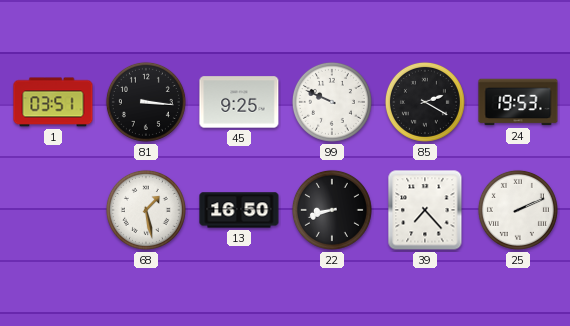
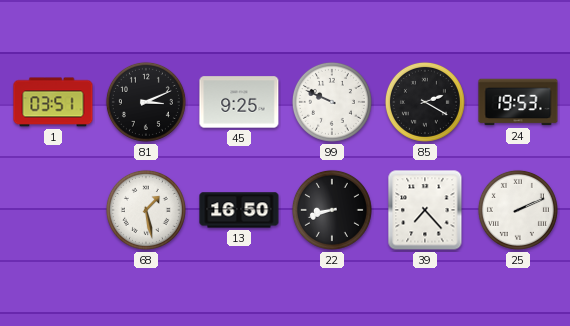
81: 3:16 -> 3:11
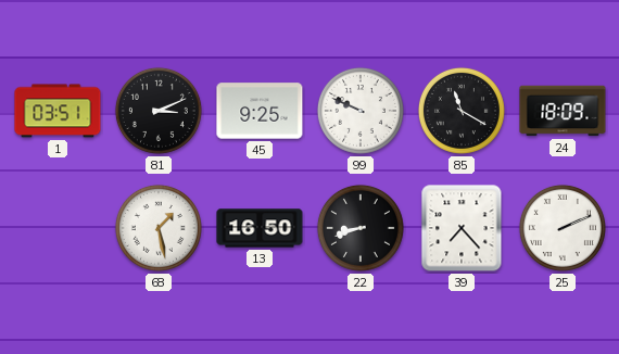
85: 2:20 -> 11:20
24: 19:53 -> 18:09
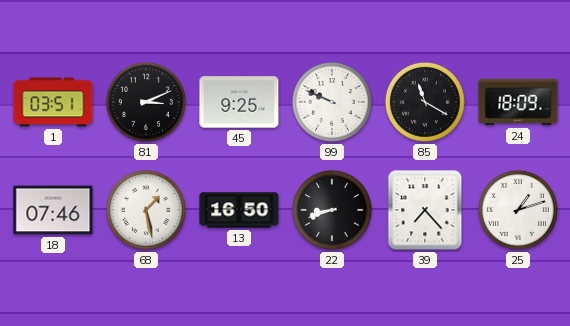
18: none -> 07:46
25: 2:11 -> 1:12
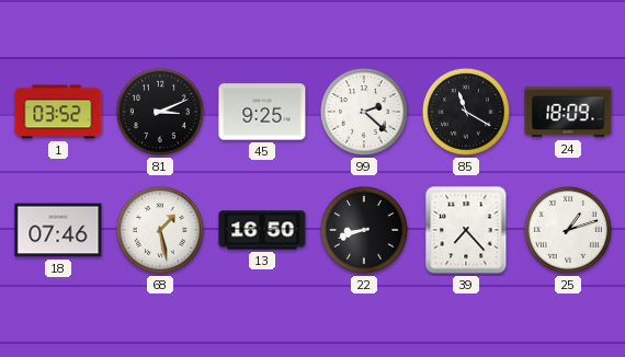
1: 03:51 -> 03:52
99: 9:49 -> 2:22
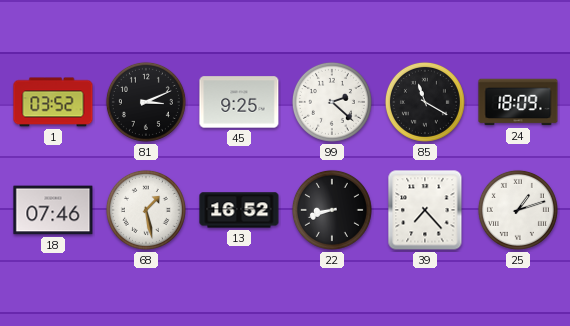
13: 16:50 -> 16:52
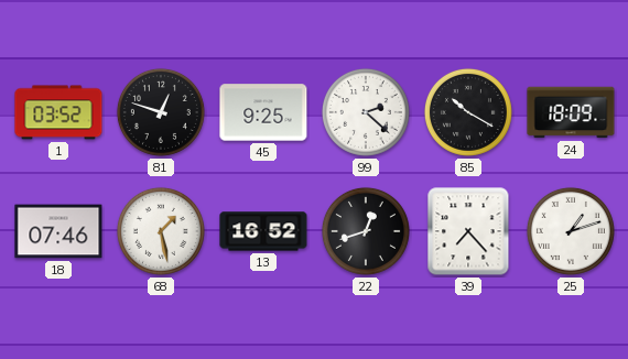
81: 3:11 -> 12:48
85: 11:20 -> 10:20
22: 8:42 -> 12:42
